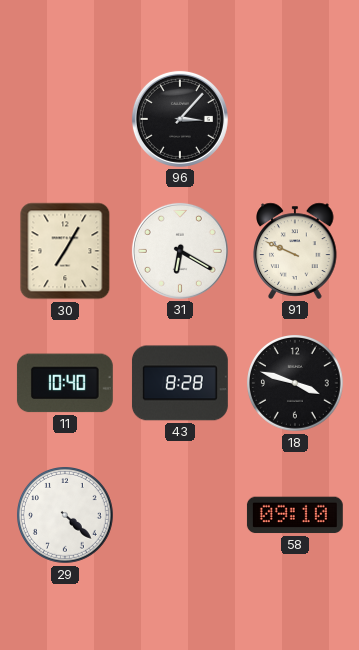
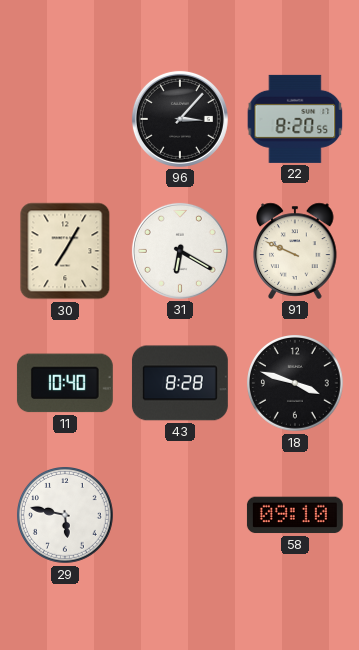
22: none -> 8:20
29: 4:22 -> 5:47
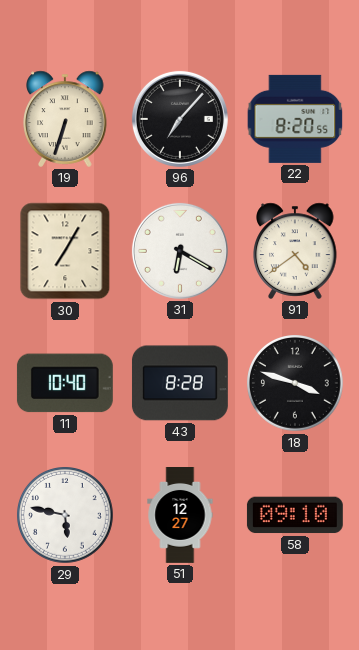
19: none -> 6:33
96: 3:07 -> 7:07
91: 9:49 -> 4:39
51: none -> 12:27
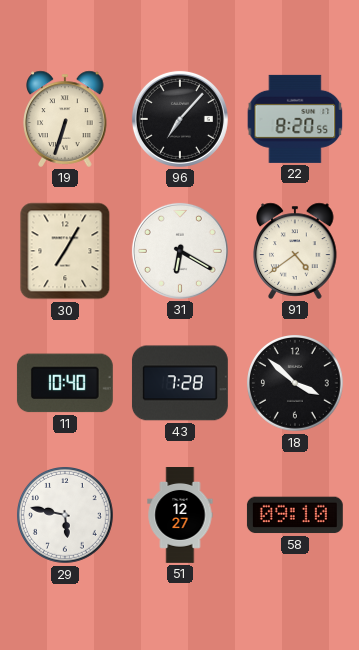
43: 8:28 -> 7:28
18: 3:48 -> 3:52
